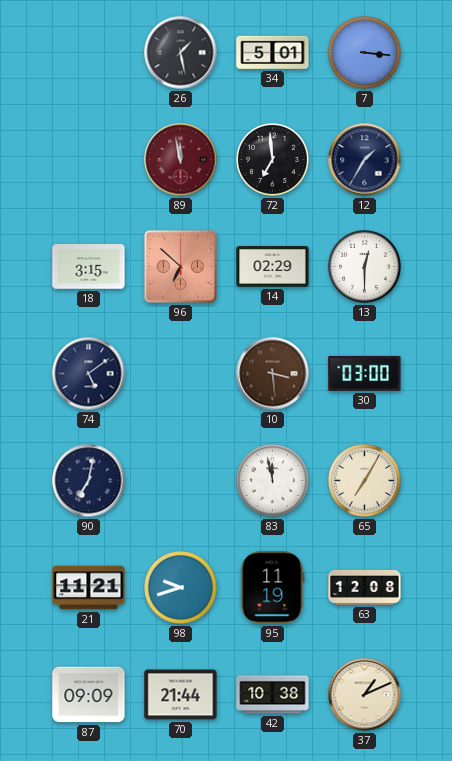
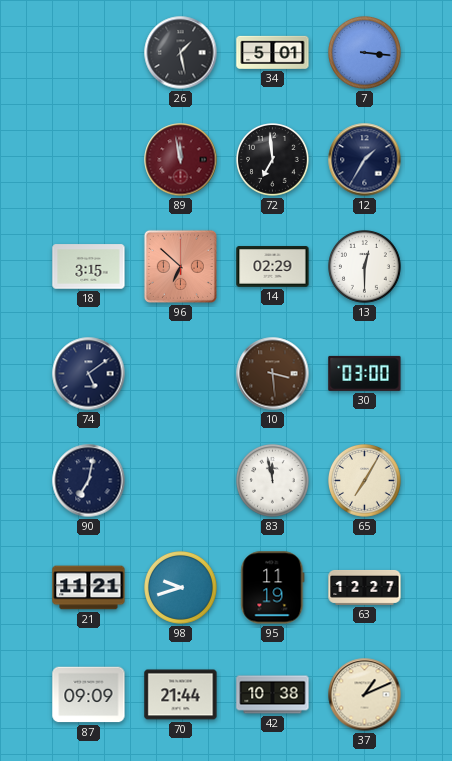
63: 12:08 -> 12:27
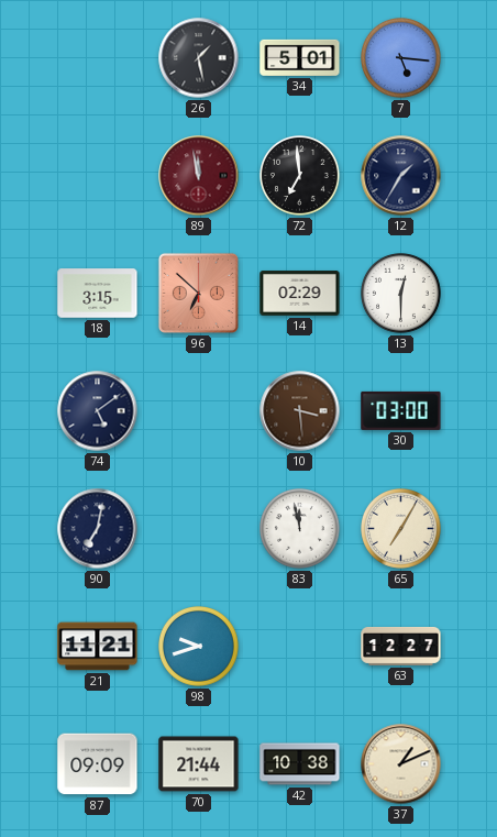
7: 3:16 -> 5:16
95: 11:19 -> none
